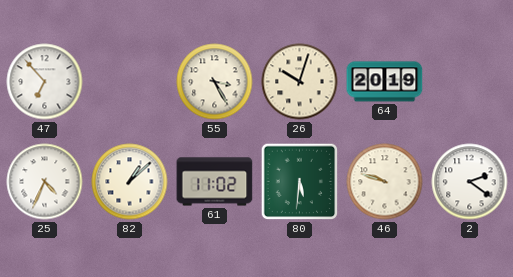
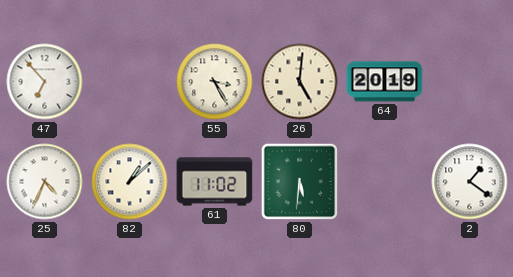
26: 10:03 -> 5:01
46: 9:48 -> none
2: 2:21 -> 1:21
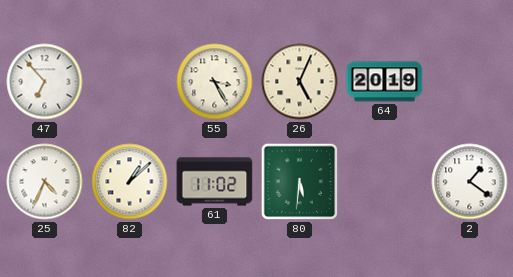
26: 5:01 -> 5:04
